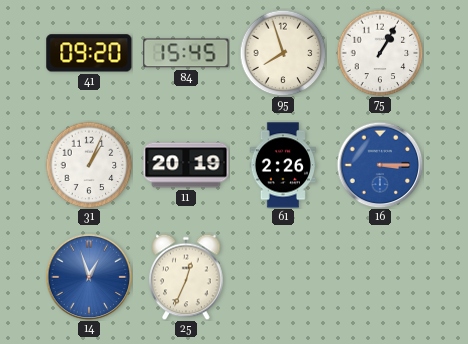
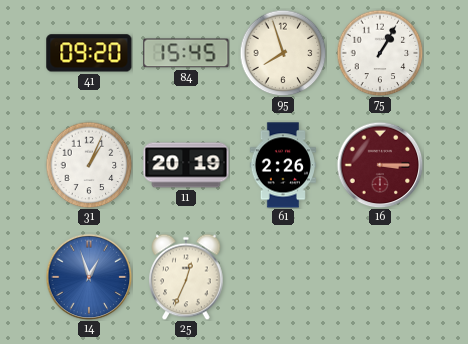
16 dial: blue -> burgundy
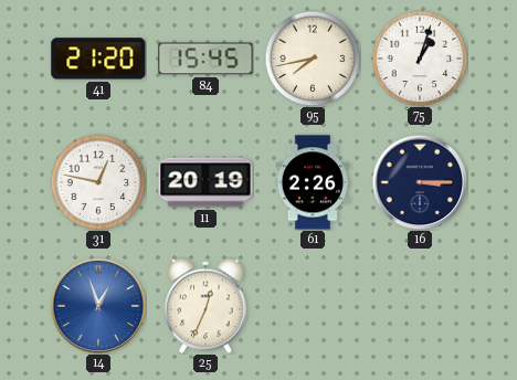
41: 09:20 -> 21:20
95: 7:57 -> 7:43
75: 1:05 -> 1:03
31: 1:04 -> 12:47
16 dial: burgundy -> navy
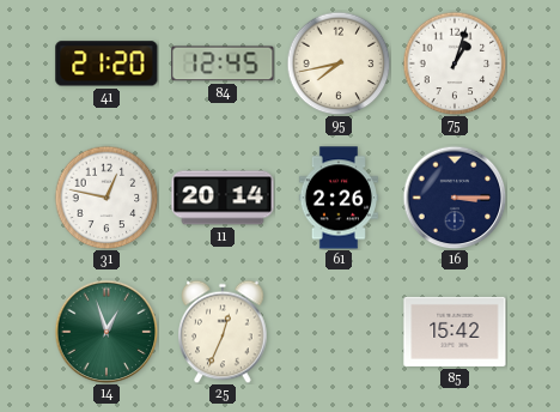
84: 15:45 -> 12:45
11: 20:19 -> 20:14
14 dial: blue -> green
85: none -> 15:42
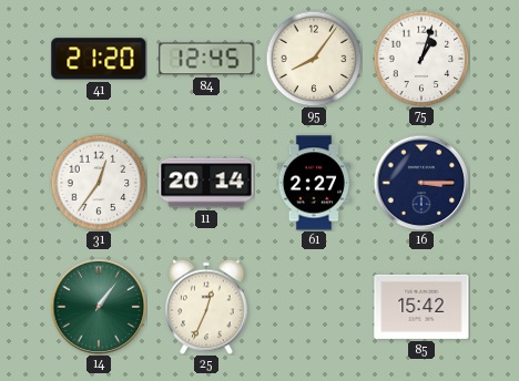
95: 7:43 -> 8:06
31: 12:47 -> 12:36
61: 2:26 -> 2:27
14: 12:57 -> 1:06
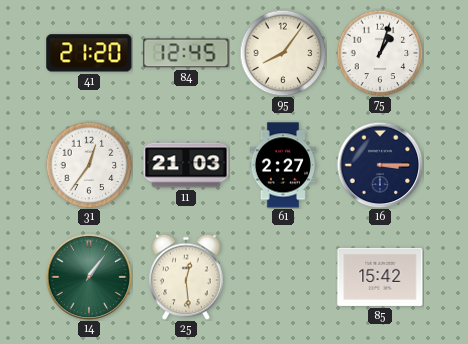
11: 20:14 -> 21:03
25: 12:34 -> 12:29
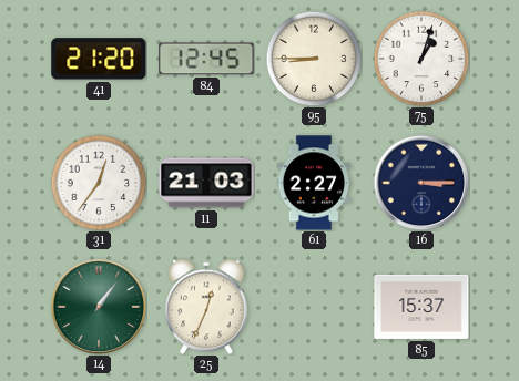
95: 8:06 -> 8:45
25: 12:29 -> 12:34
85: 15:42 -> 15:37
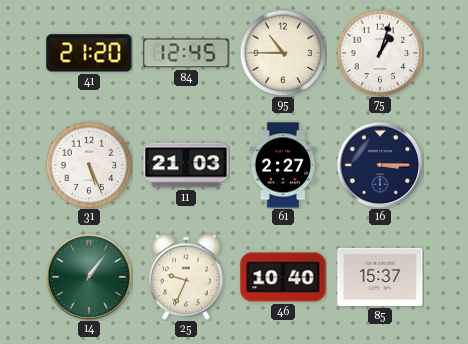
95: 8:45 -> 10:45
31: 12:36 -> 5:26
25: 12:34 -> 9:34
46: none -> 10:40
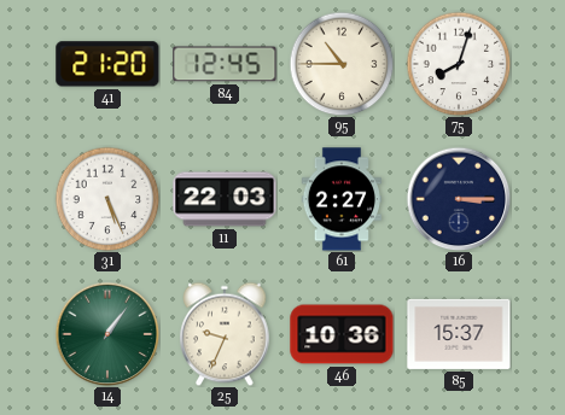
75: 1:03 -> 8:03
11: 21:03 -> 22:03
46: 10:40 -> 10:36
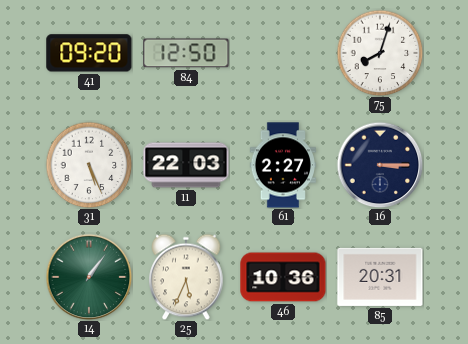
41: 21:20 -> 09:20
84: 12:45 -> 12:50
95: 10:45 -> none
25: 9:34 -> 5:34
85: 15:37 -> 20:31
